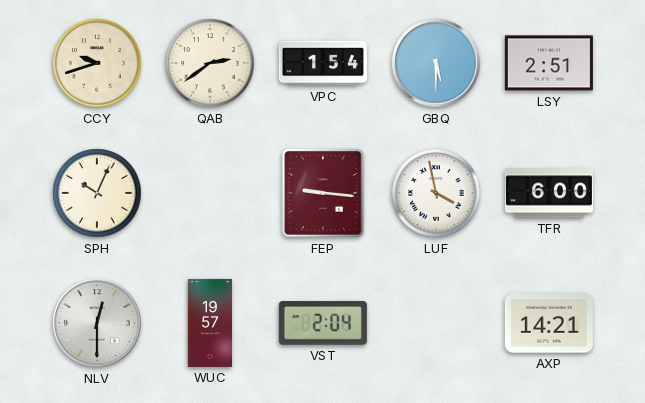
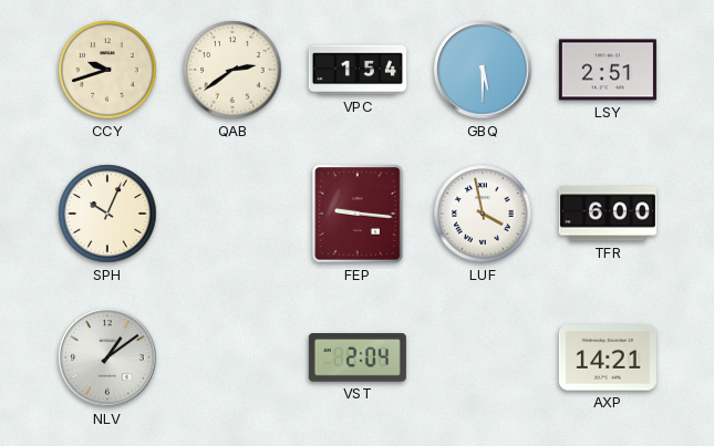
NLV: 12:30 -> 1:09
WUC: 19:57 -> none
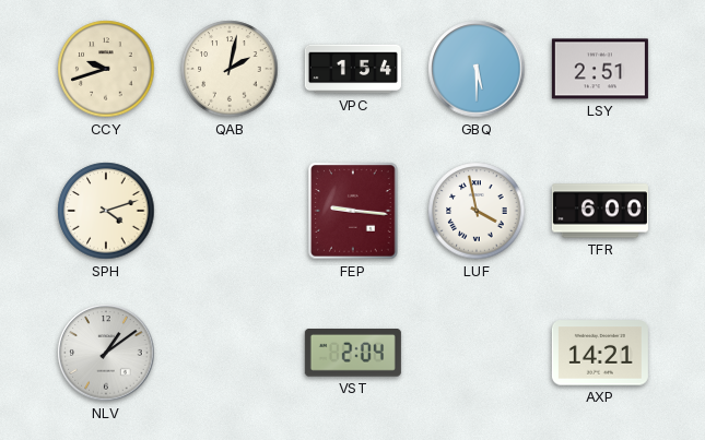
QAB: 2:39 -> 2:02
SPH: 10:04 -> 4:12
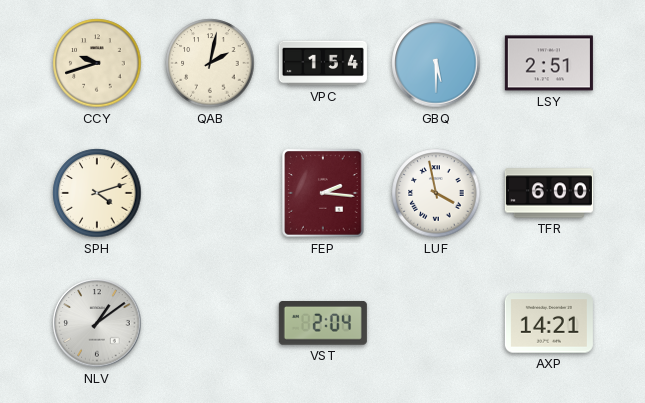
FEP: 9:16 -> 2:16
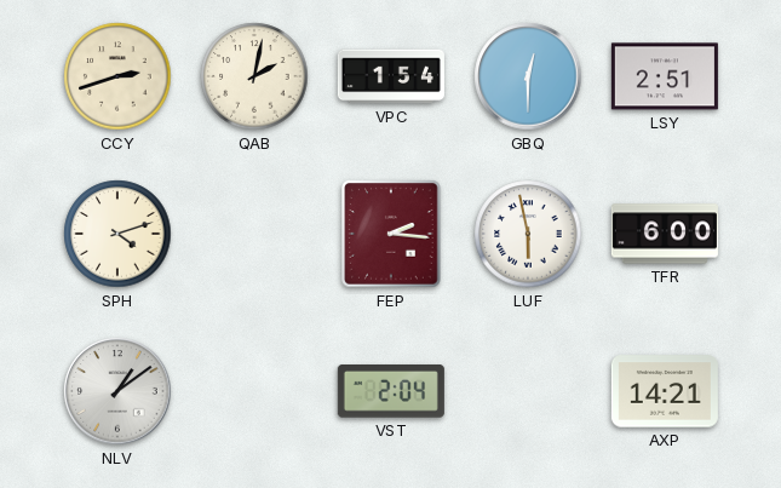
CCY: 9:42 -> 2:42
GBQ: 5:30 -> 12:30
LUF: 3:58 -> 5:58
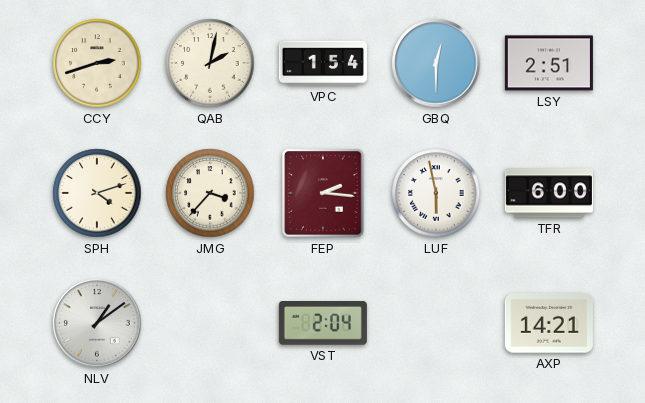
JMG: none -> 3:37
